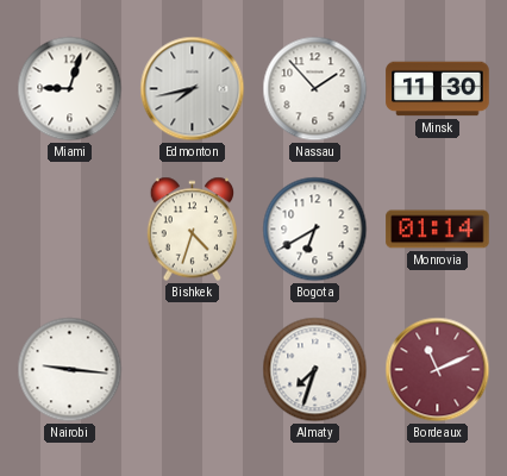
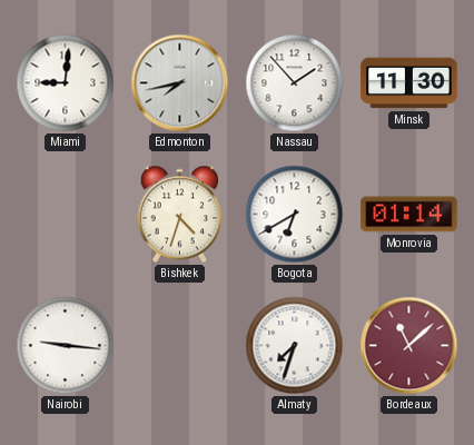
Miami: 9:03 -> 9:01
Bordeaux: 11:11 -> 11:08
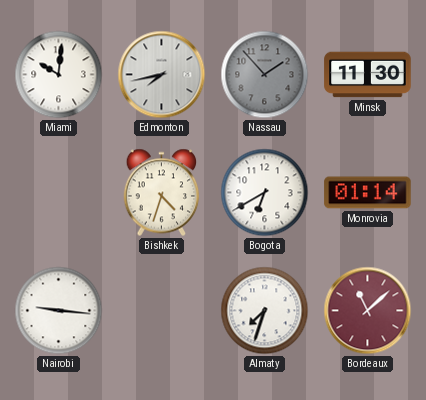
Miami: 9:01 -> 10:01
Nassau dial: white -> grey
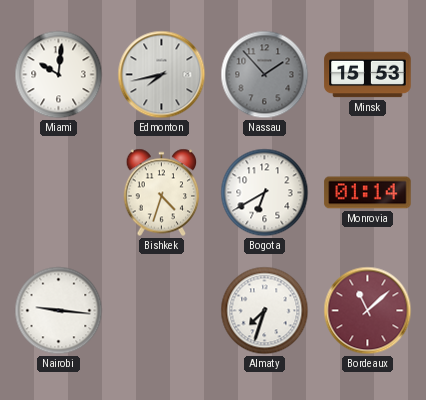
Minsk: 11:30 -> 15:53
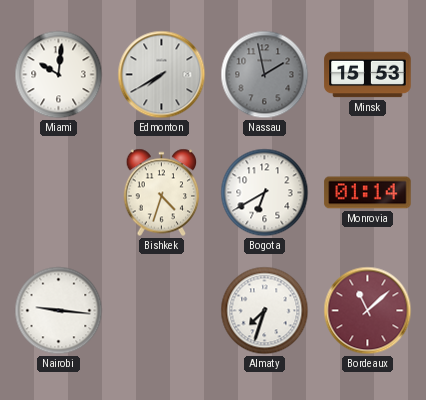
Edmonton: 7:43 -> 7:40
Nassau: 1:53 -> 1:58
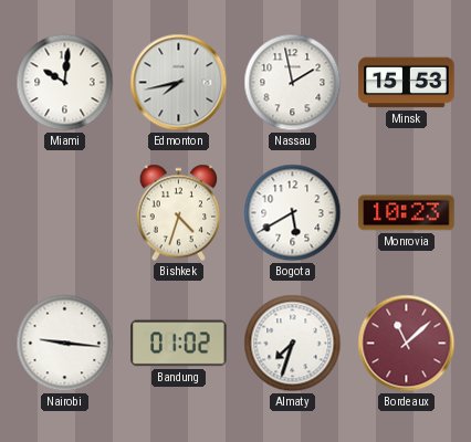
Edmonton: 7:40 -> 7:43
Nassau dial: grey -> white
Bogota: 6:40 -> 5:40
Monrovia: 01:14 -> 10:23
Bandung: none -> 01:02
